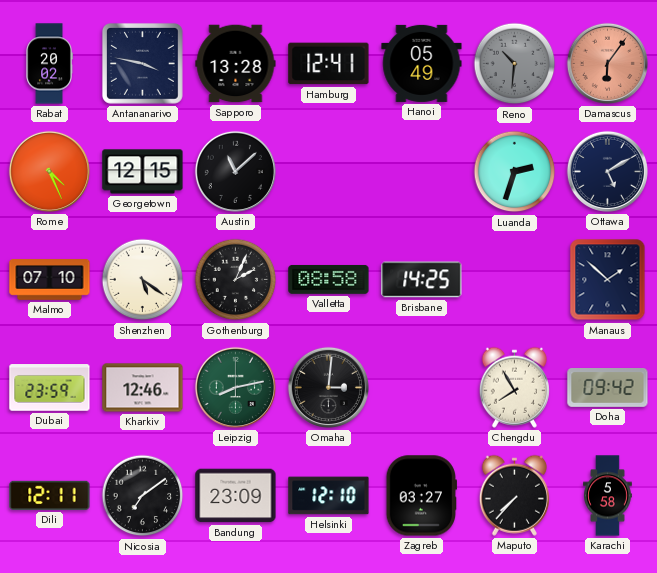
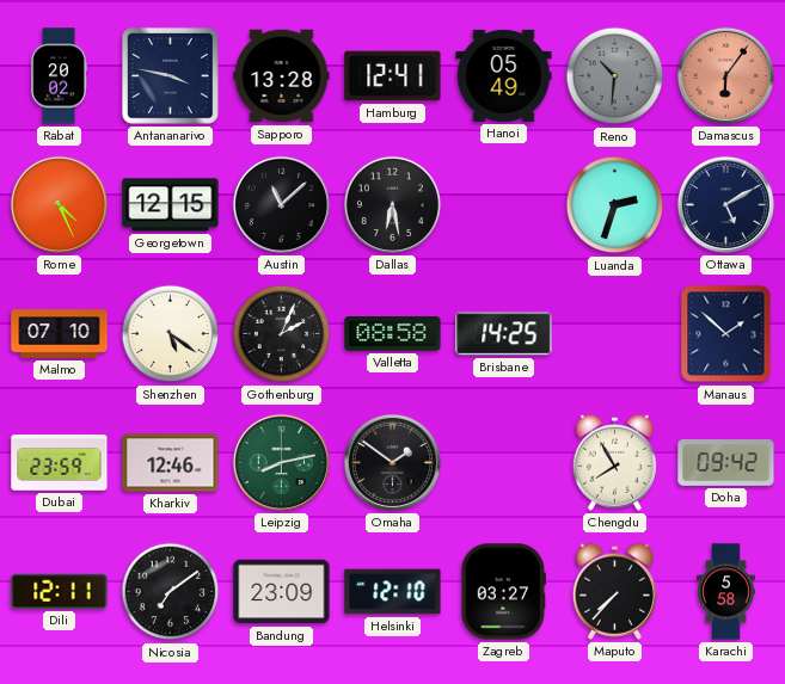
Dallas: none -> 6:28
Omaha: 3:01 -> 1:51
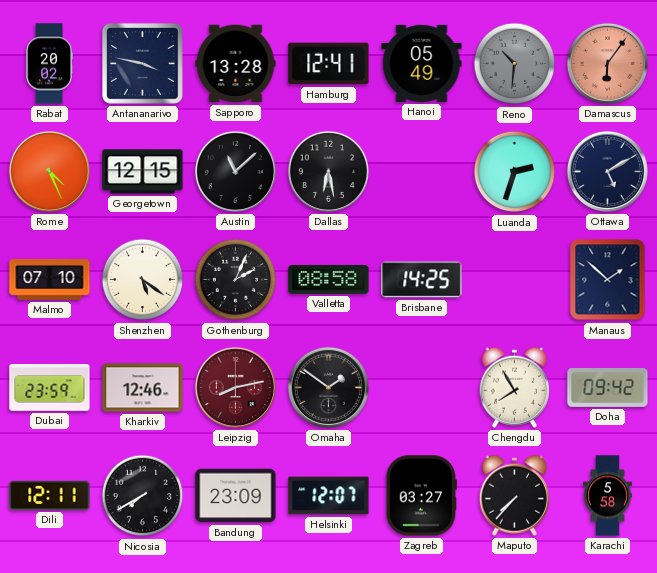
Leipzig dial: green -> burgundy
Nicosia: 7:09 -> 7:40
Helsinki: 12:10 -> 12:07
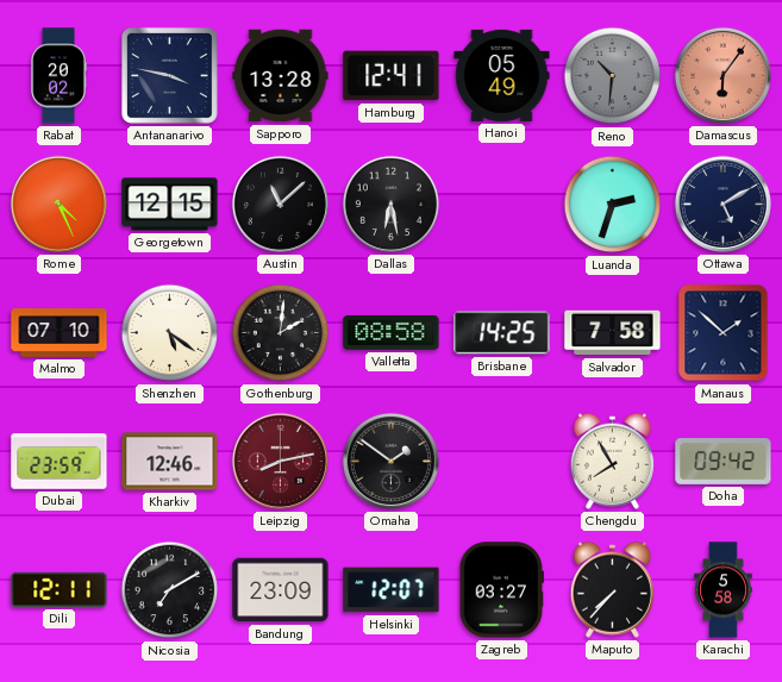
Gothenburg: 2:04 -> 2:01
Salvador: none -> 7:58
Nicosia: 7:40 -> 7:10
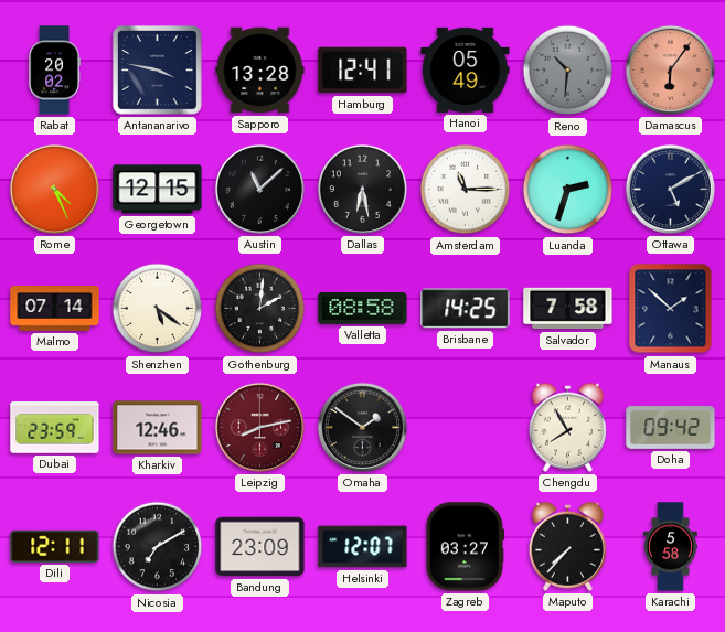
Amsterdam: none -> 11:15
Malmo: 07:10 -> 07:14
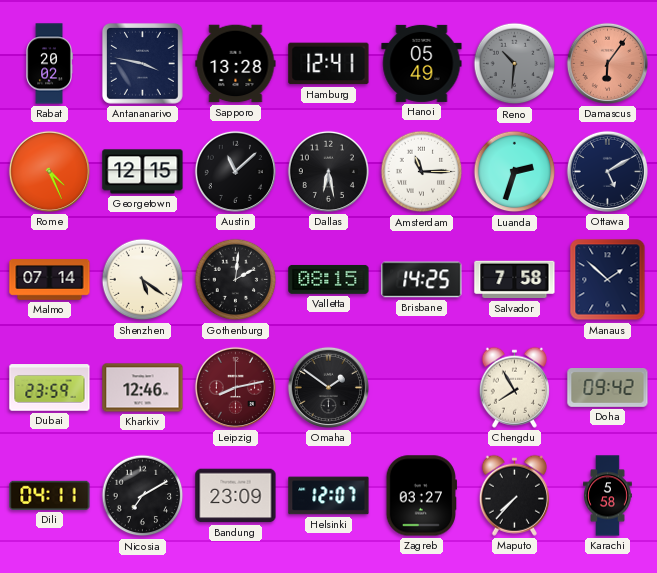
Valletta: 08:58 -> 08:15
Dili: 12:11 -> 04:11
